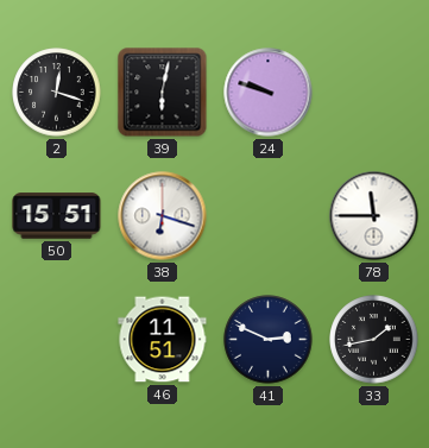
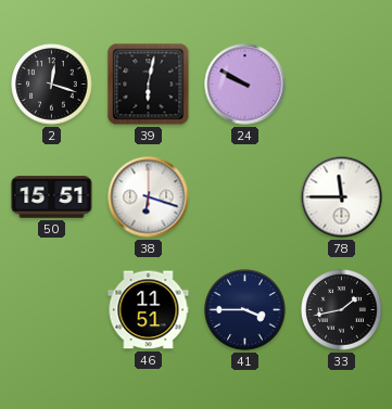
24: 9:48 -> 9:50
41: 2:49 -> 3:45
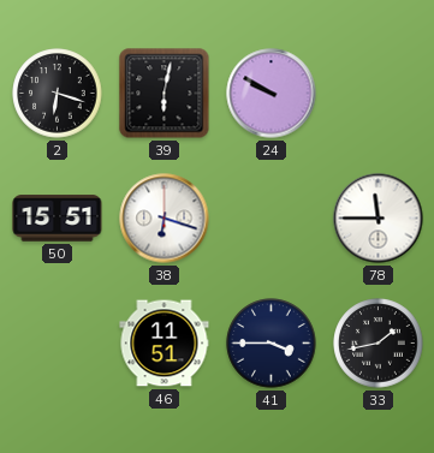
2: 12:18 -> 6:18
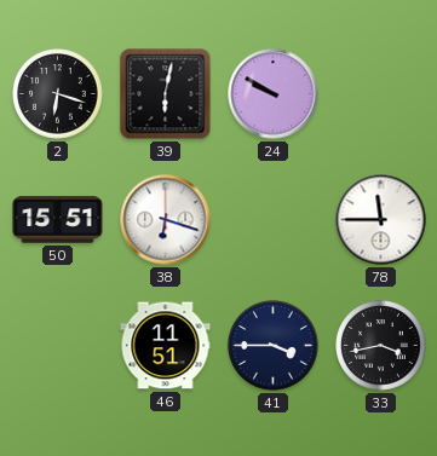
33: 1:43 -> 3:43
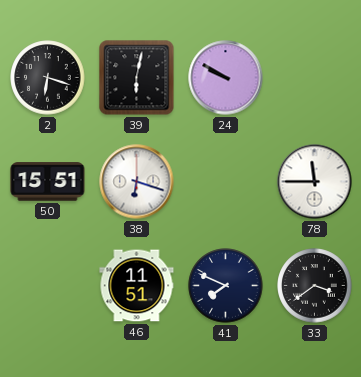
41: 3:45 -> 7:49
33: 3:43 -> 3:39
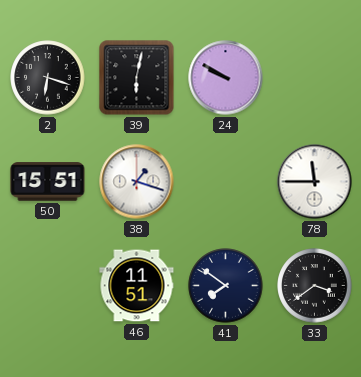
38: 6:18 -> 1:18
41: 7:49 -> 7:51
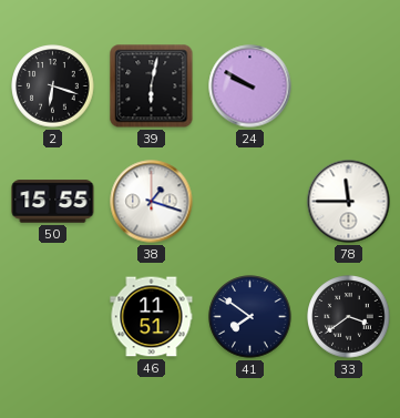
50: 15:51 -> 15:55
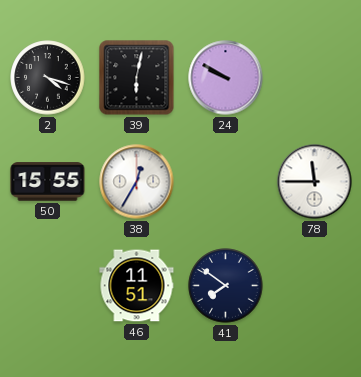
2: 6:18 -> 4:18
38: 1:18 -> 12:35
33: 3:39 -> none
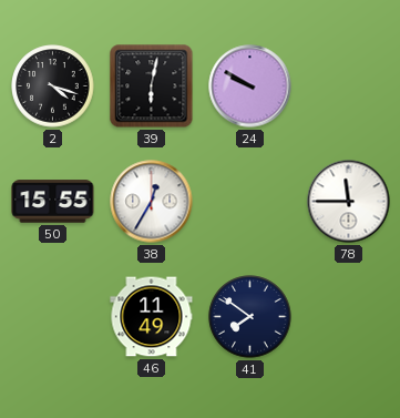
46: 11:51 -> 11:49
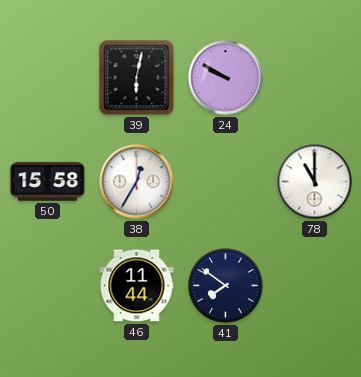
2: 4:18 -> none
50: 15:55 -> 15:58
78: 11:45 -> 11:00
46: 11:49 -> 11:44
